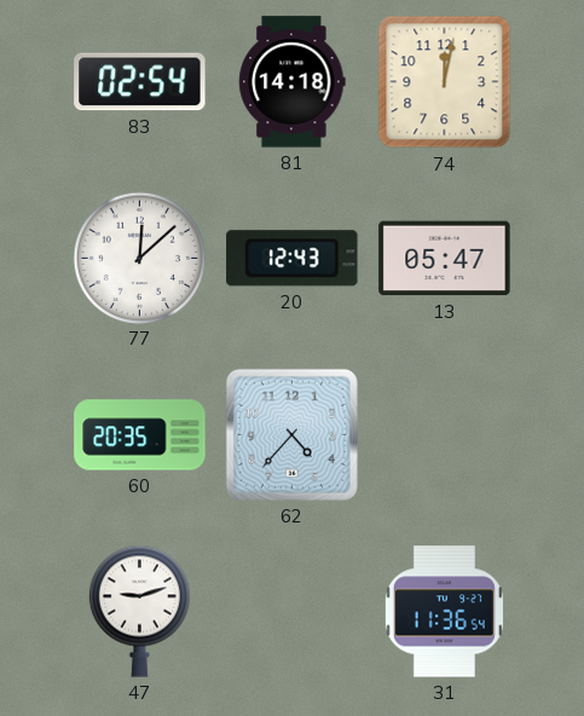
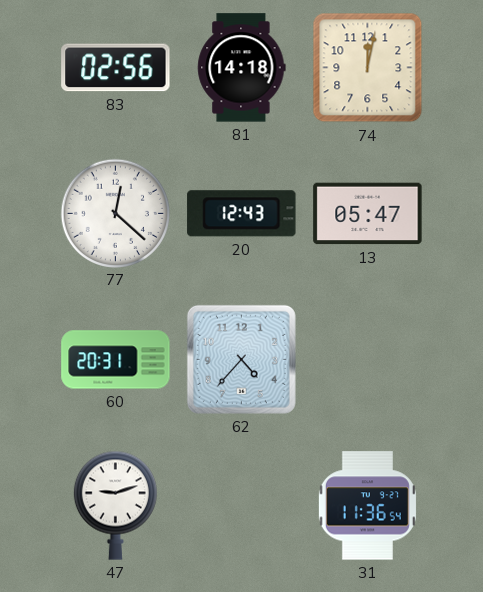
83: 02:54 -> 02:56
77: 12:08 -> 12:22
60: 20:35 -> 20:31
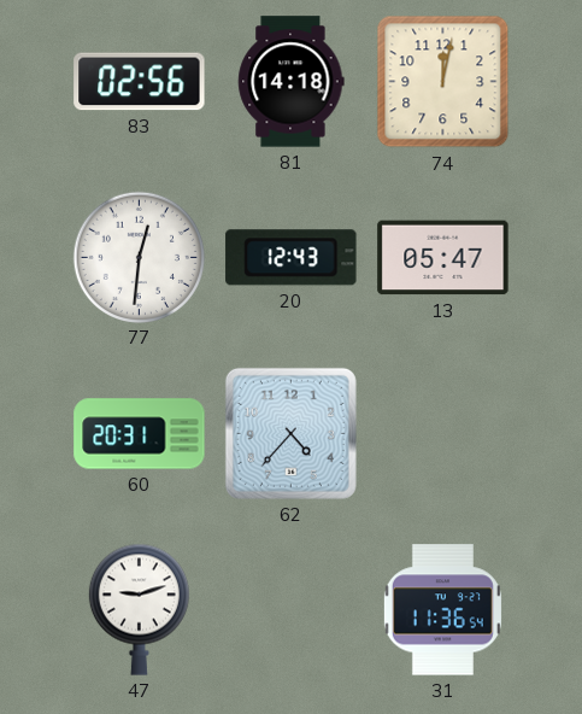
77: 12:22 -> 12:31
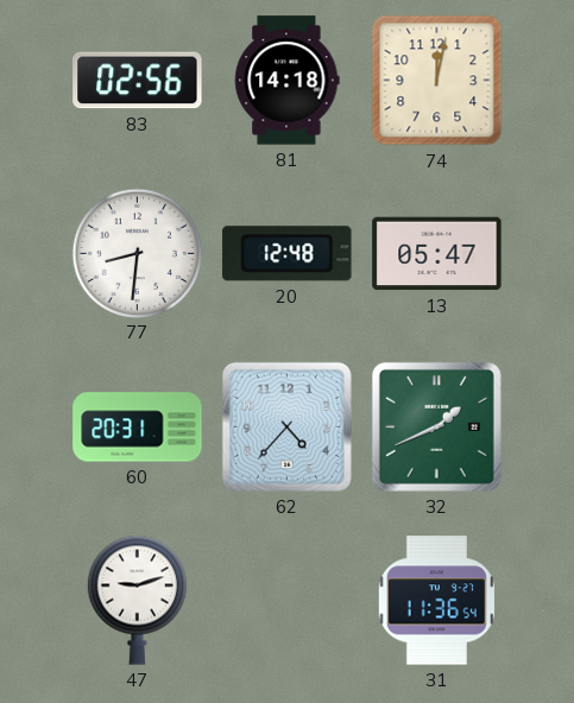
77: 12:31 -> 8:31
20: 12:43 -> 12:48
32: none -> 1:41
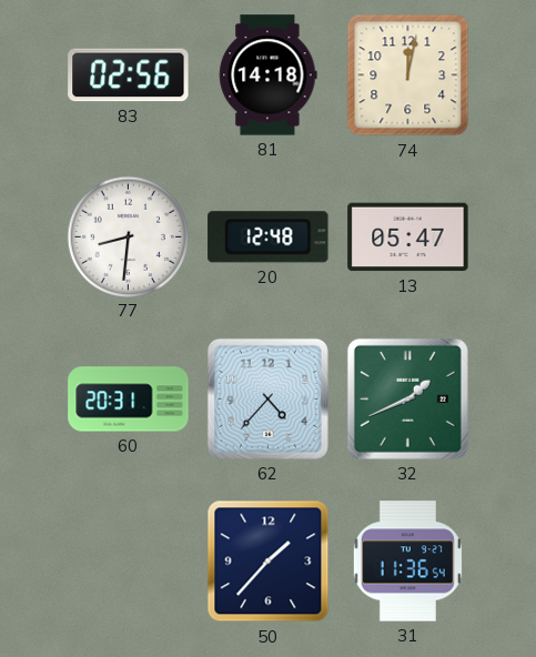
47: 9:12 -> none
50: none -> 1:37
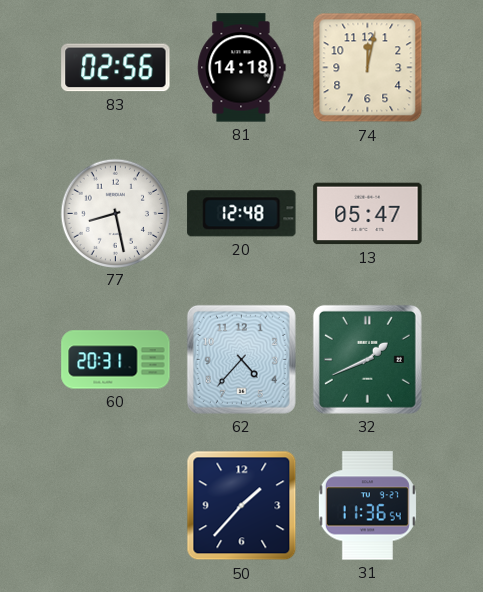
77: 8:31 -> 8:28
